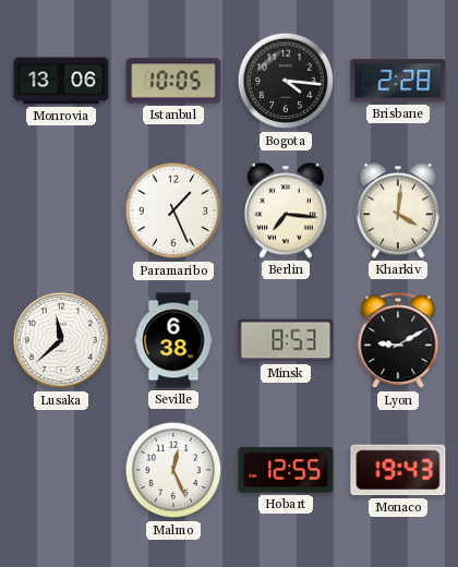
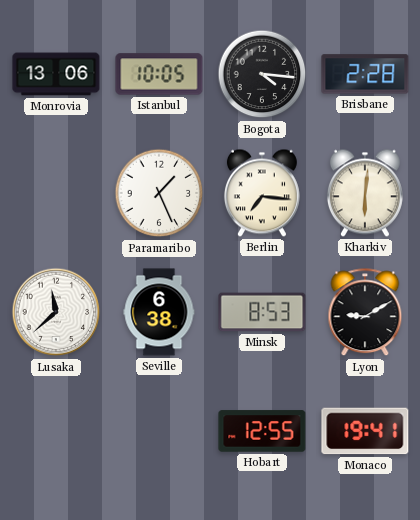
Kharkiv: 4:01 -> 6:01
Malmo: 12:26 -> none
Monaco: 19:43 -> 19:41
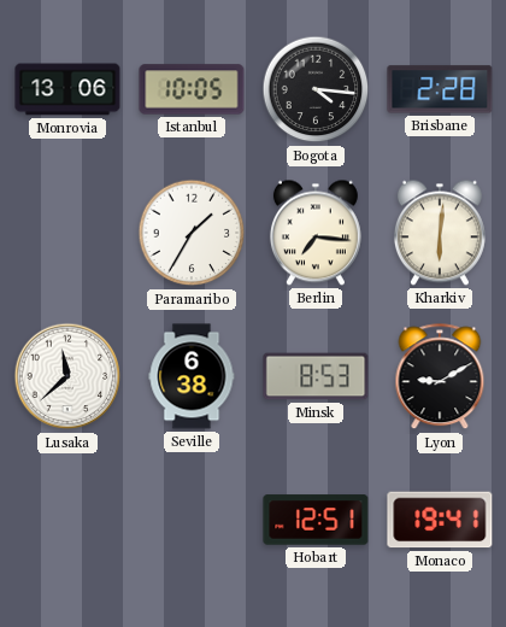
Paramaribo: 1:26 -> 1:35
Hobart: 12:55 -> 12:51
